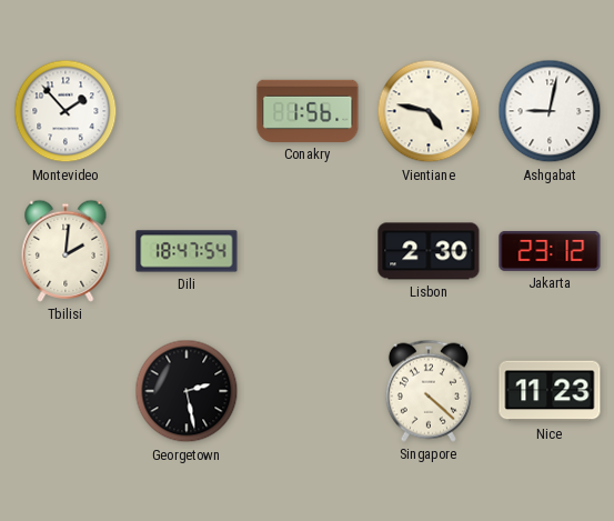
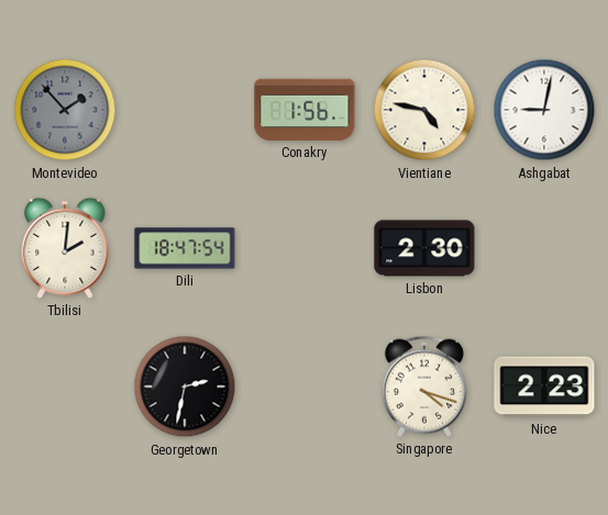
Montevideo dial: white -> grey
Jakarta: 23:12 -> none
Georgetown: 2:28 -> 2:32
Singapore: 4:22 -> 4:18
Nice: 11:23 -> 2:23
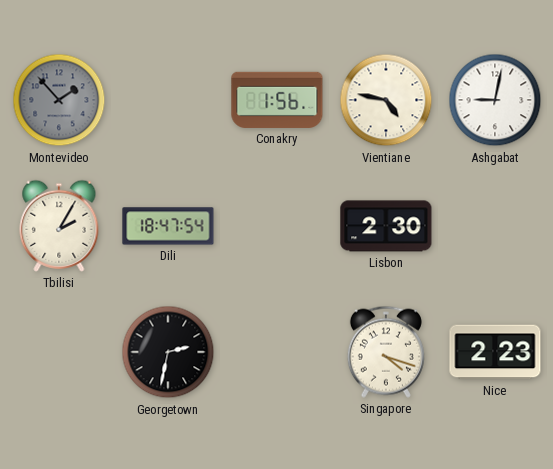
Tbilisi: 2:01 -> 2:05
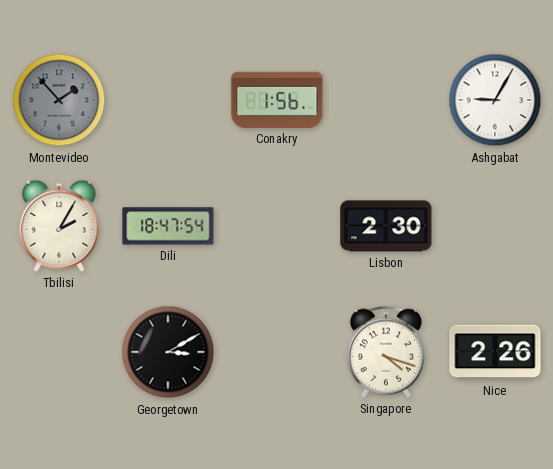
Vientiane: 4:47 -> none
Ashgabat: 9:02 -> 9:05
Georgetown: 2:32 -> 3:10
Nice: 2:23 -> 2:26
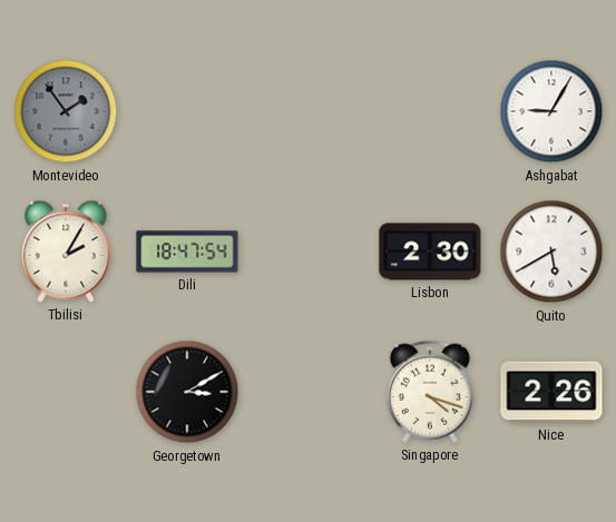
Montevideo: 1:53 -> 1:54
Conakry: 1:56 -> none
Quito: none -> 5:40
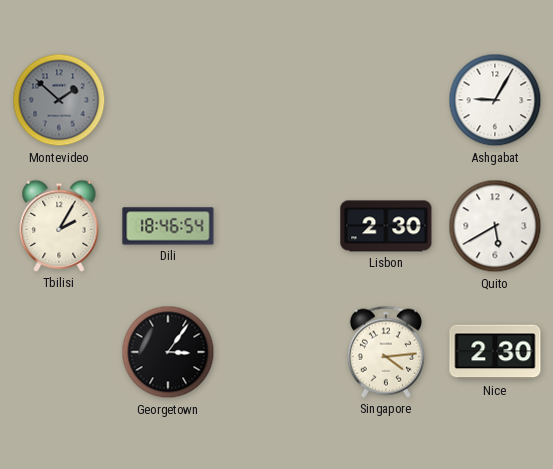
Montevideo: 1:54 -> 1:52
Dili: 18:47 -> 18:46
Georgetown: 3:10 -> 3:06
Singapore: 4:18 -> 4:14
Nice: 2:26 -> 2:30
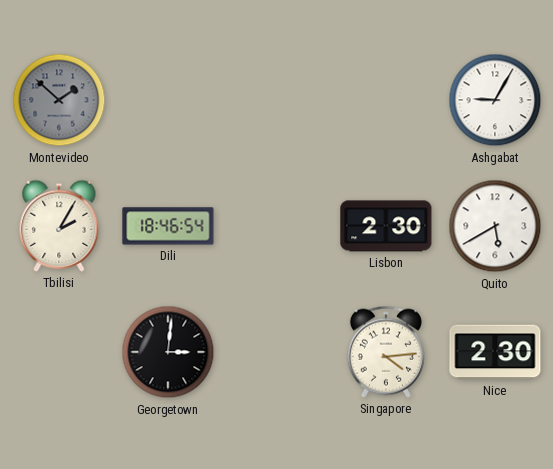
Georgetown: 3:06 -> 3:01
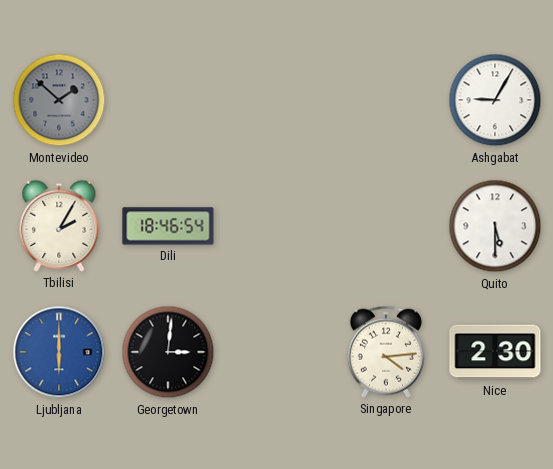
Lisbon: 2:30 -> none
Quito: 5:40 -> 5:30
Ljubljana: none -> 6:00
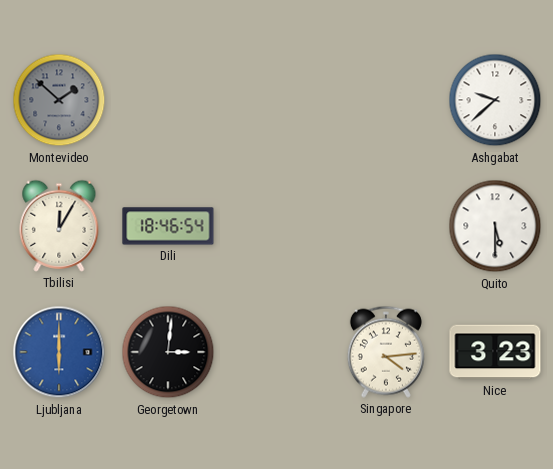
Ashgabat: 9:05 -> 9:38
Tbilisi: 2:05 -> 12:05
Nice: 2:30 -> 3:23
